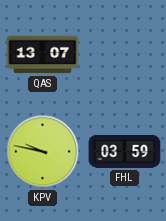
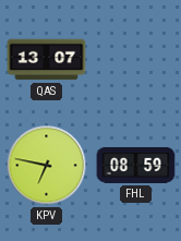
KPV: 9:47 -> 6:47
FHL: 03:59 -> 08:59
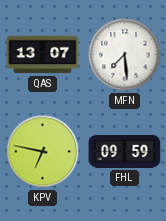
MFN: none -> 7:29
FHL: 08:59 -> 09:59
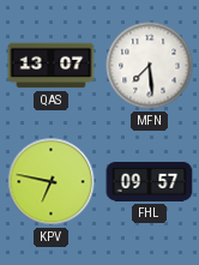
FHL: 09:59 -> 09:57
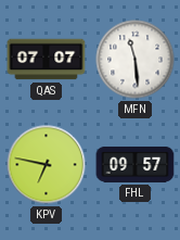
QAS: 13:07 -> 07:07
MFN: 7:29 -> 11:29
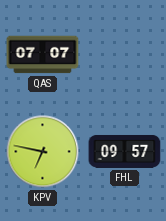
MFN: 11:29 -> none
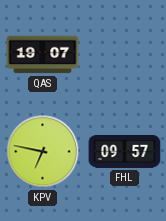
QAS: 07:07 -> 19:07
